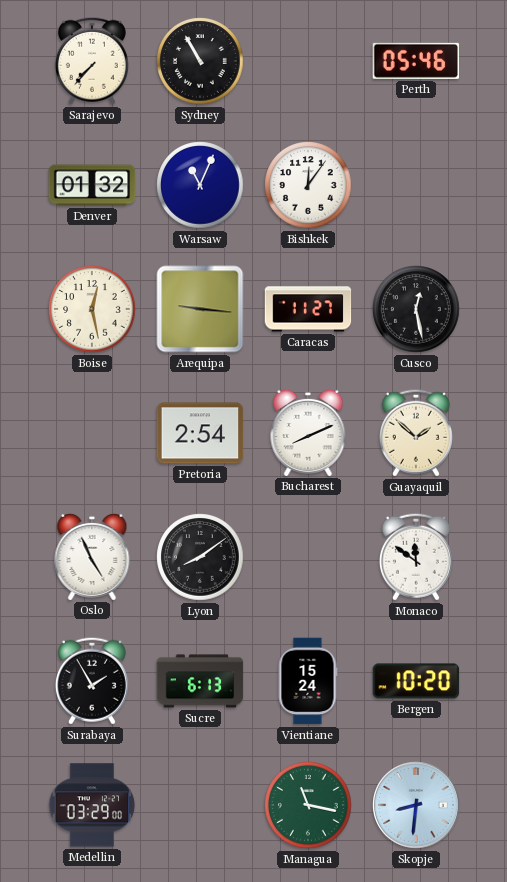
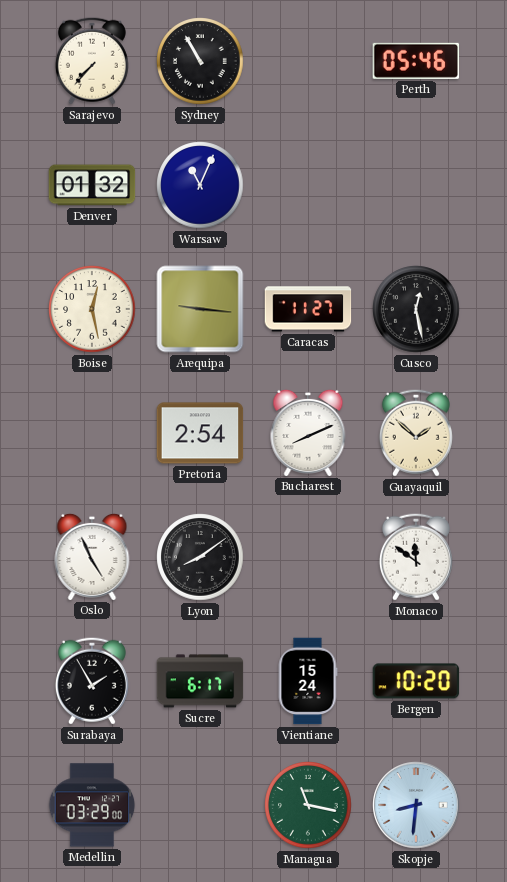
Bishkek: 12:06 -> none
Sucre: 6:13 -> 6:17
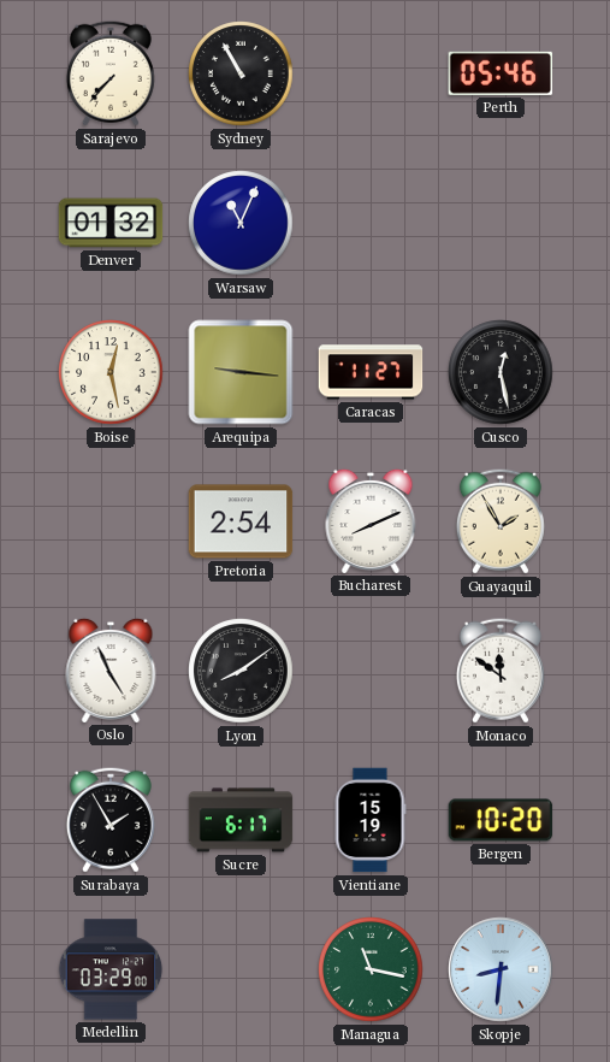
Guayaquil: 1:52 -> 1:55
Vientiane: 15:24 -> 15:19
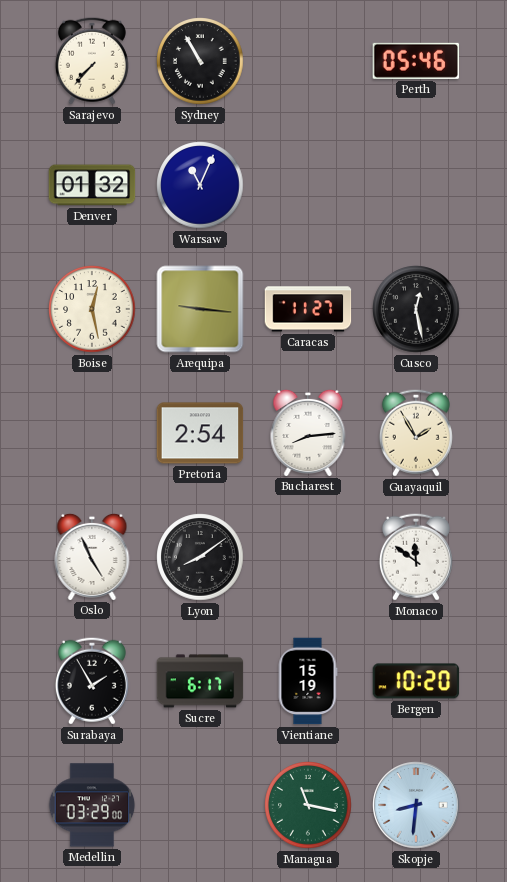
Bucharest: 8:11 -> 8:14
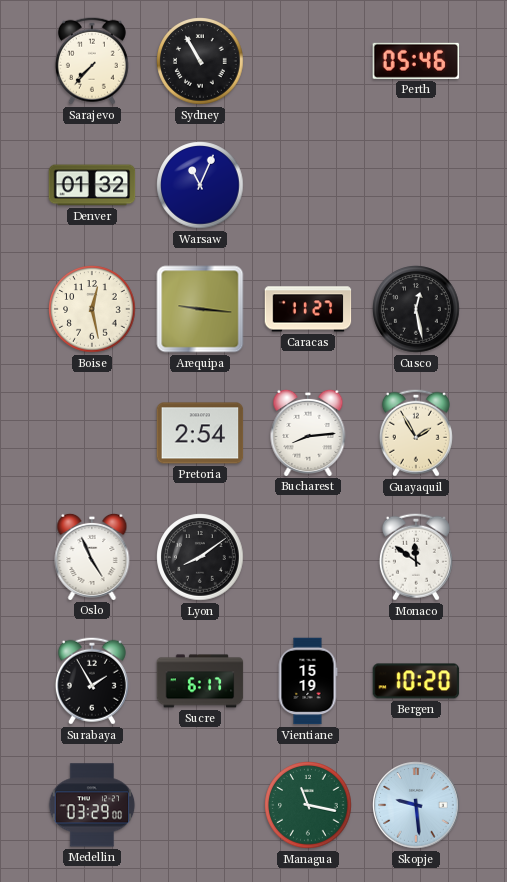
Skopje: 8:31 -> 9:29
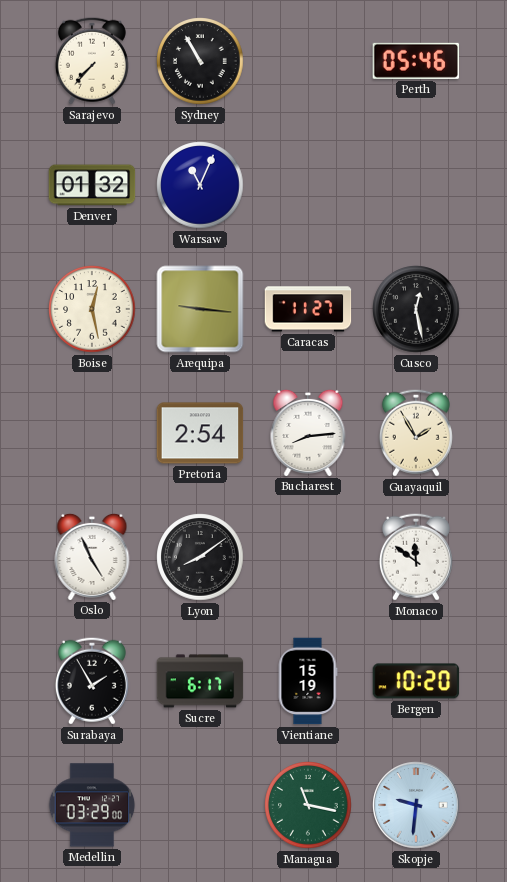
Skopje: 9:29 -> 9:31
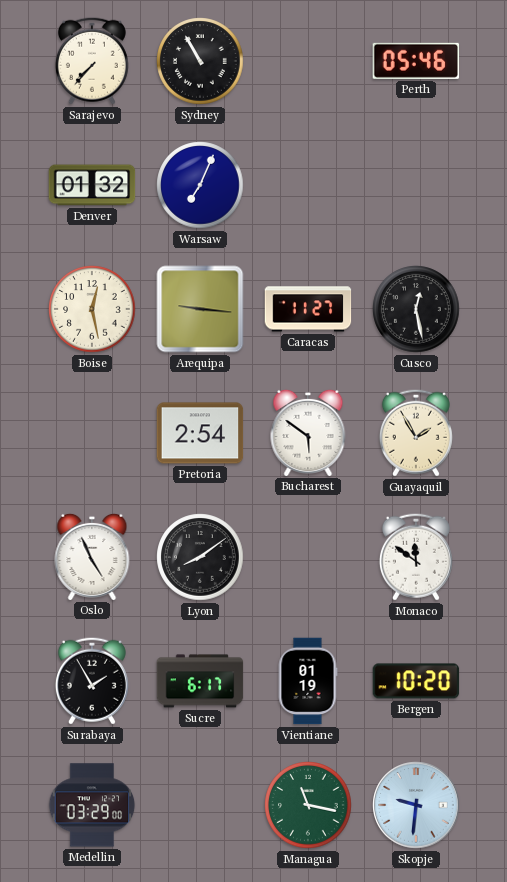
Warsaw: 11:04 -> 7:04
Bucharest: 8:14 -> 5:51
Vientiane: 15:19 -> 01:19
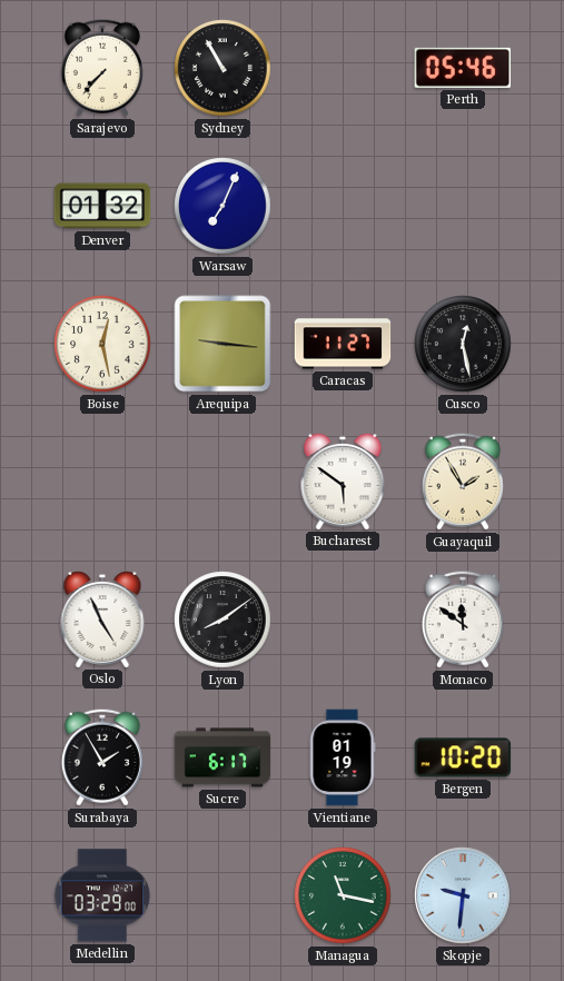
Pretoria: 2:54 -> none
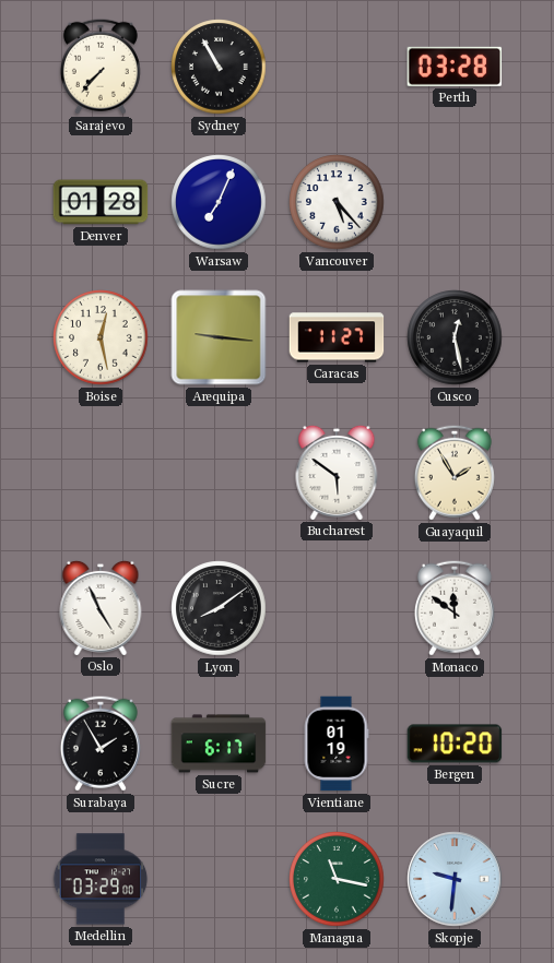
Perth: 05:46 -> 03:28
Denver: 01:32 -> 01:28
Vancouver: none -> 5:23
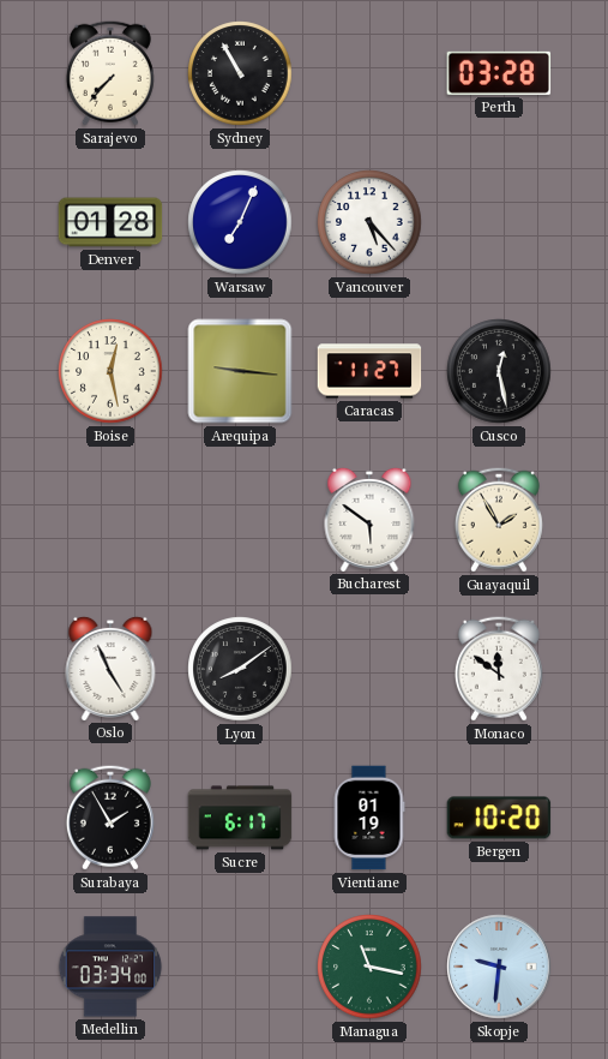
Medellin: 03:29 -> 03:34
